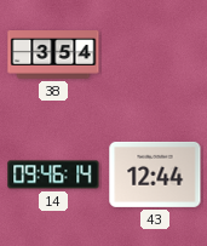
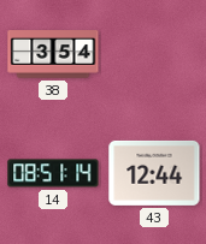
14: 09:46 -> 08:51
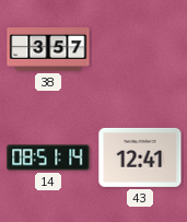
38: 3:54 -> 3:57
43: 12:44 -> 12:41
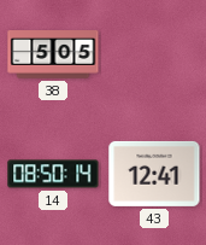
38: 3:57 -> 5:05
14: 08:51 -> 08:50
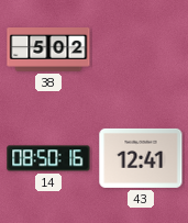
38: 5:05 -> 5:02
14: 08:50:14 -> 08:50:16
